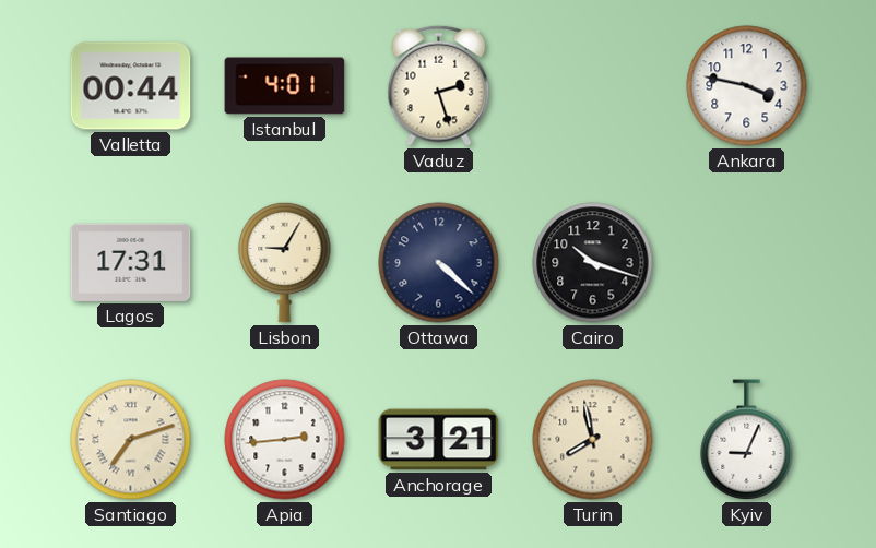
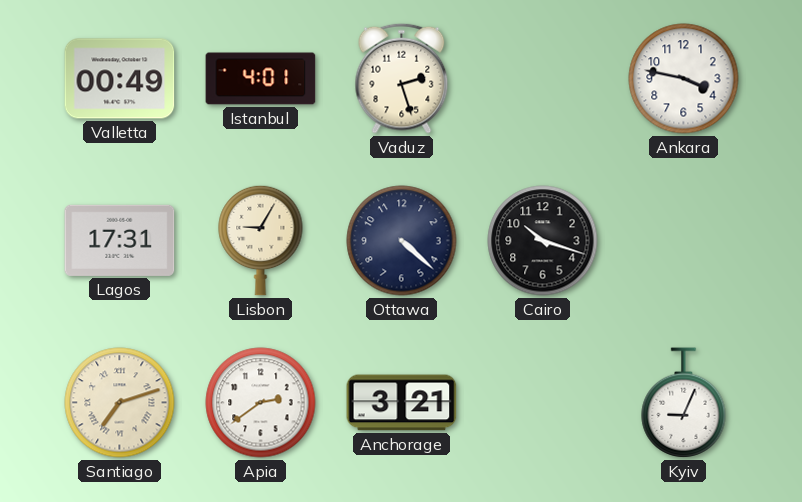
Valletta: 00:44 -> 00:49
Apia: 2:44 -> 2:39
Turin: 7:58 -> none
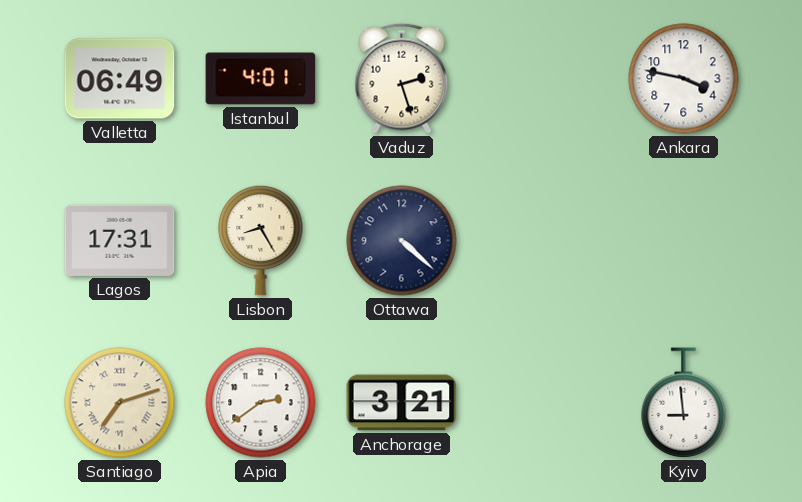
Valletta: 00:49 -> 06:49
Lisbon: 9:05 -> 8:25
Cairo: 10:18 -> none
Kyiv: 9:04 -> 8:59
